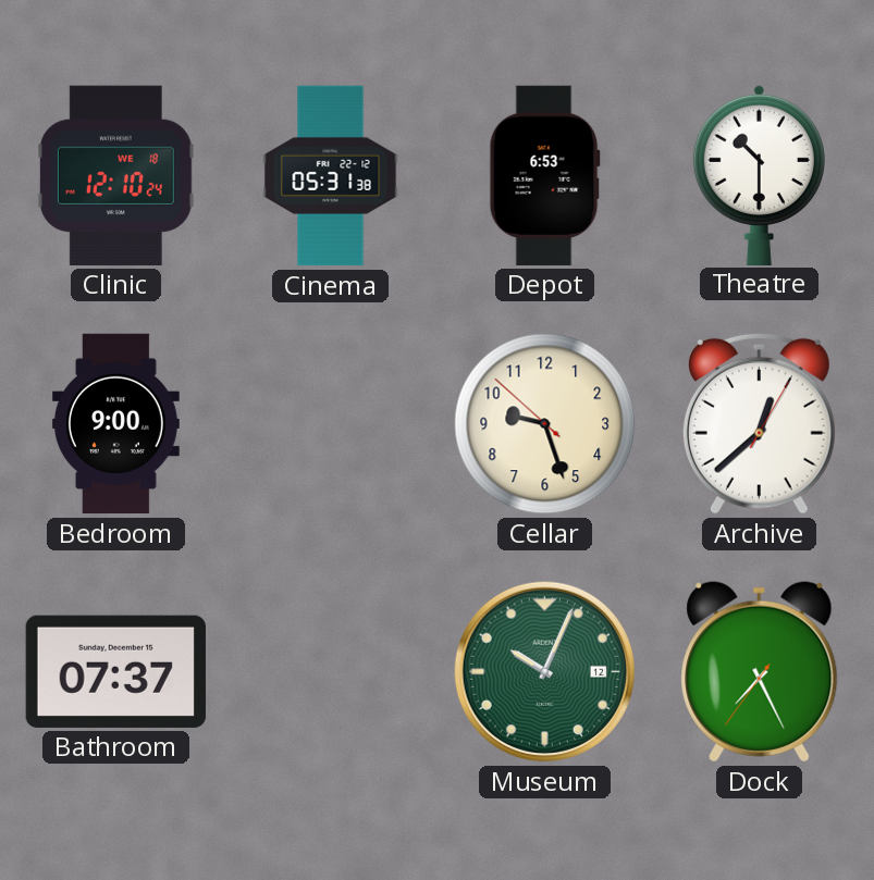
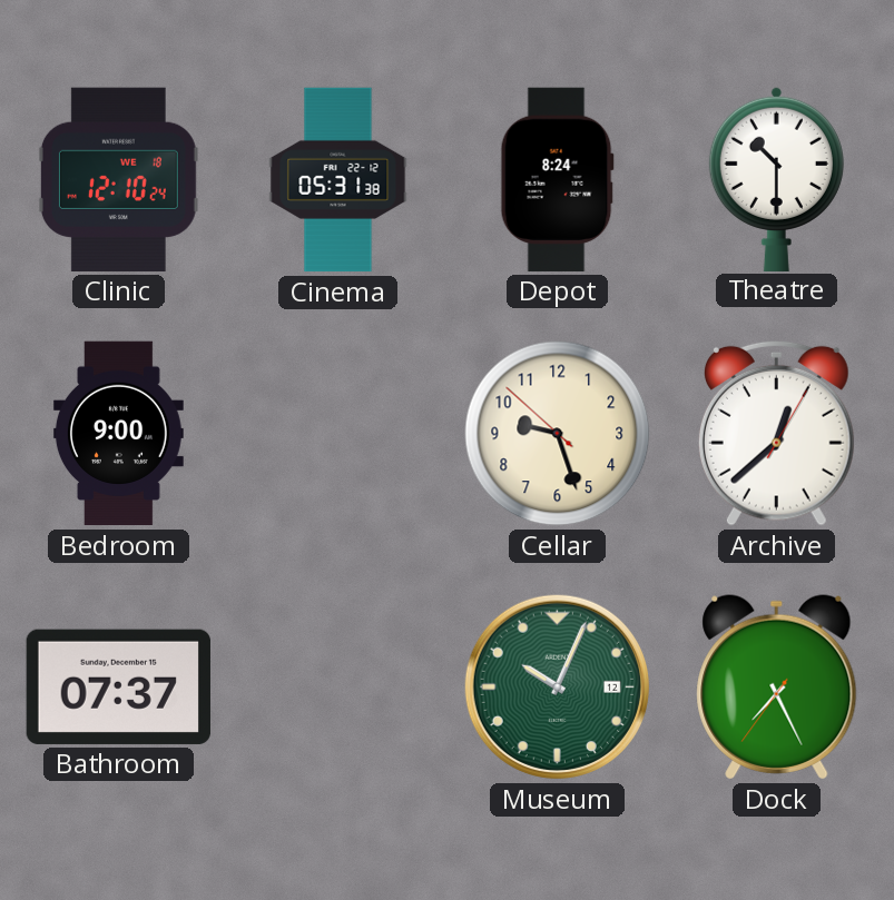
Depot: 6:53 -> 8:24
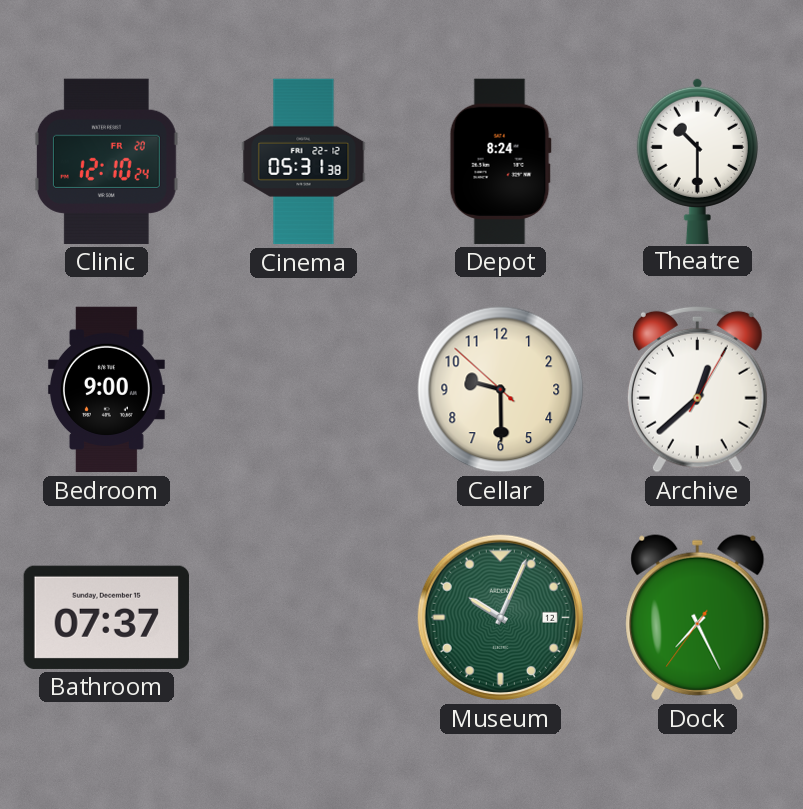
Clinic date: WE 18 -> FR 20
Cellar: 9:26 -> 9:29
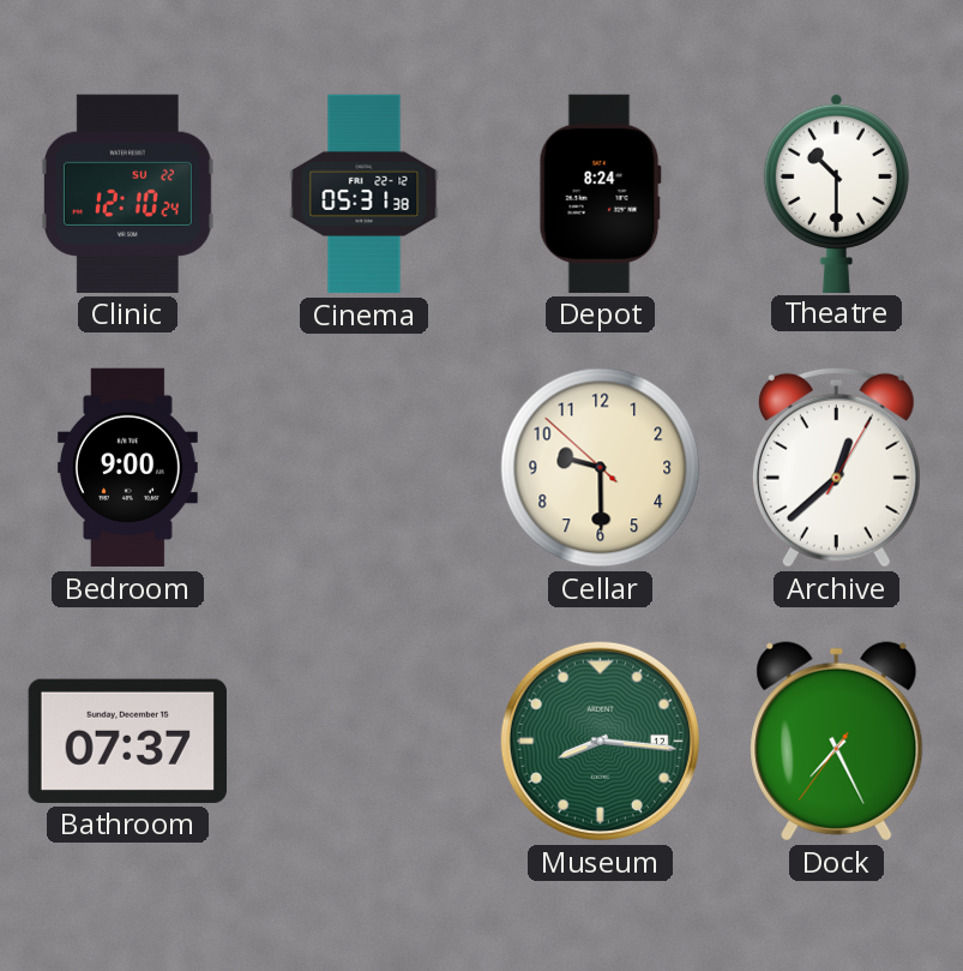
Clinic date: FR 20 -> SU 22
Museum: 10:04 -> 8:16
